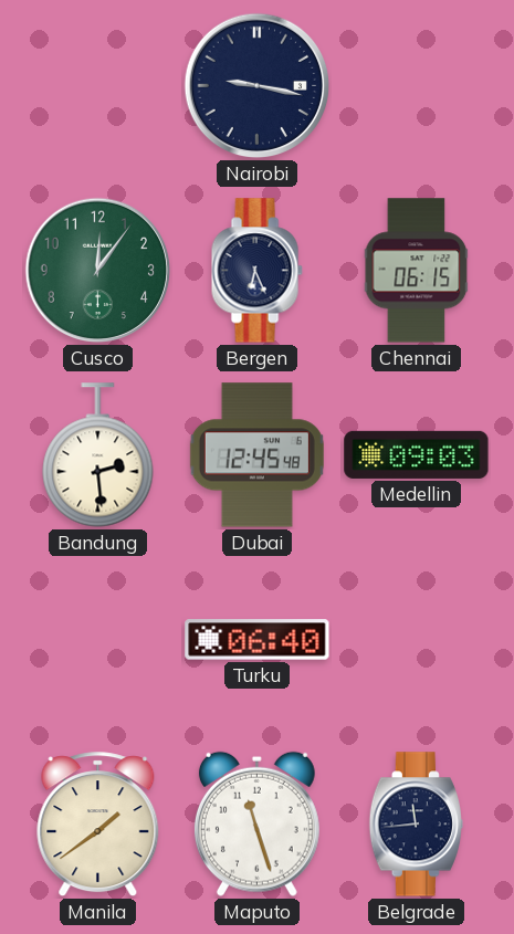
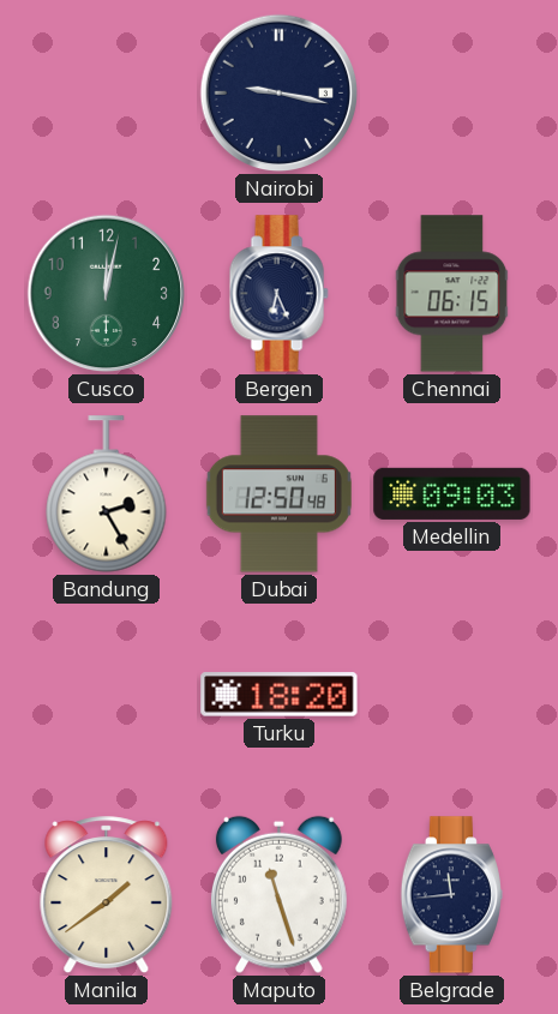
Cusco: 12:06 -> 12:02
Bandung: 2:29 -> 2:25
Dubai: 12:45 -> 12:50
Turku: 06:40 -> 18:20
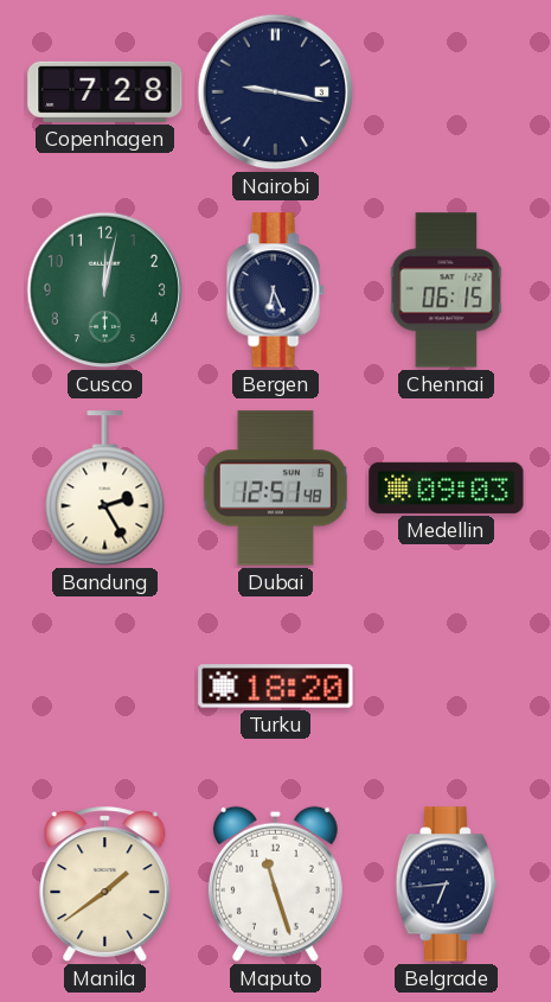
Copenhagen: none -> 7:28
Dubai: 12:50 -> 12:51
Belgrade: 11:44 -> 6:44
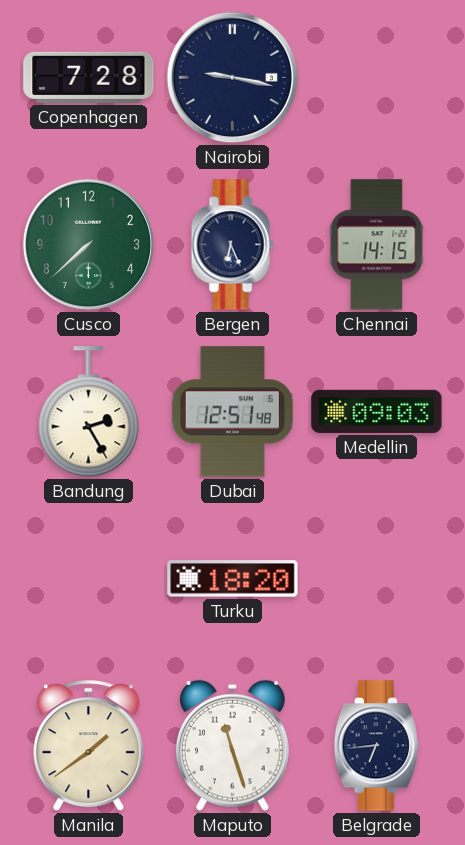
Cusco: 12:02 -> 7:38
Chennai: 06:15 -> 14:15
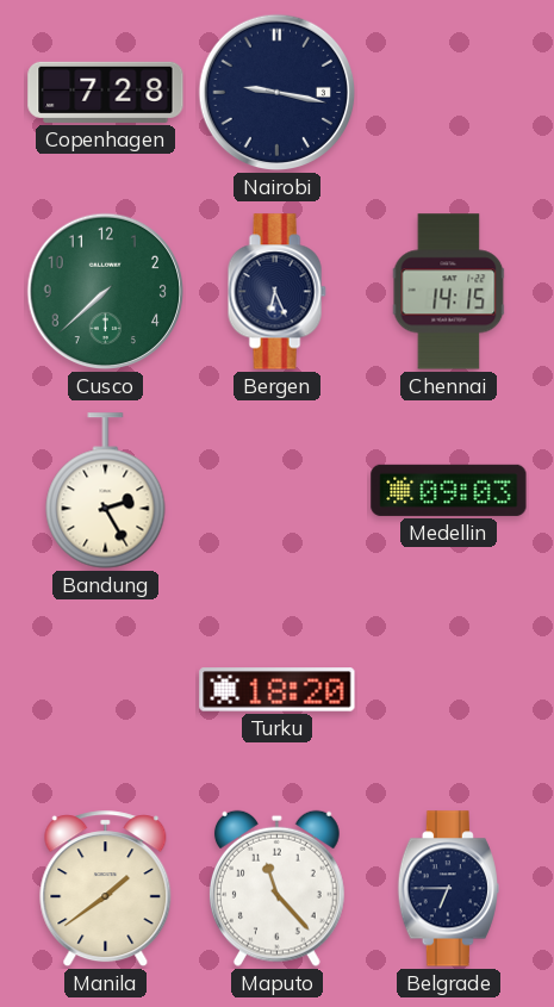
Dubai: 12:51 -> none
Maputo: 11:27 -> 11:23
Belgrade: 6:44 -> 6:45
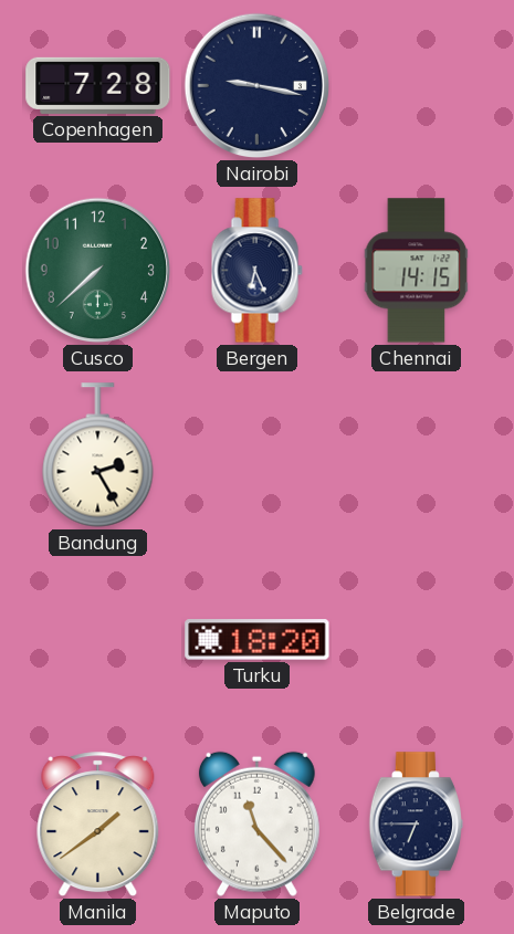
Medellin: 09:03 -> none
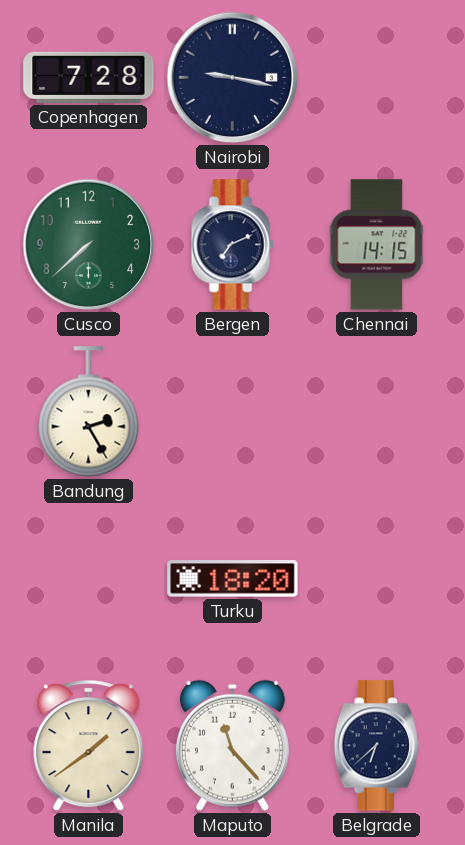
Bergen: 6:26 -> 7:11
Belgrade: 6:45 -> 6:38
